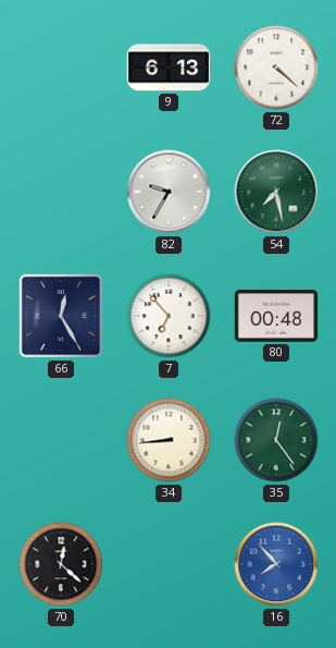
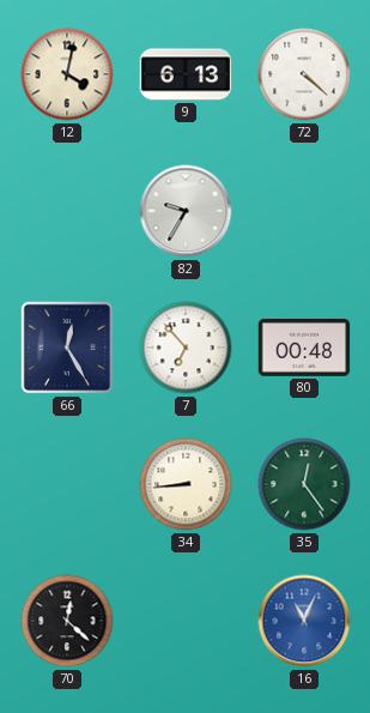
12: none -> 4:02
54: 7:28 -> none
16: 7:53 -> 11:04
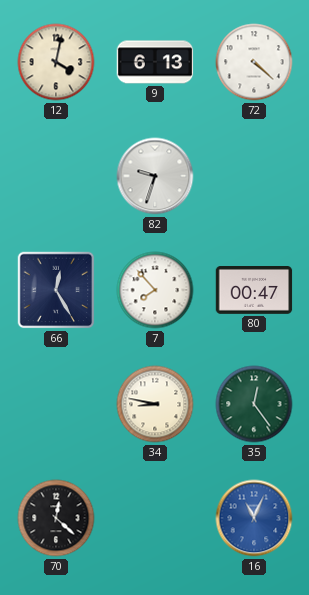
82: 9:35 -> 9:33
7: 6:53 -> 7:53
80: 00:48 -> 00:47
34: 8:44 -> 8:47
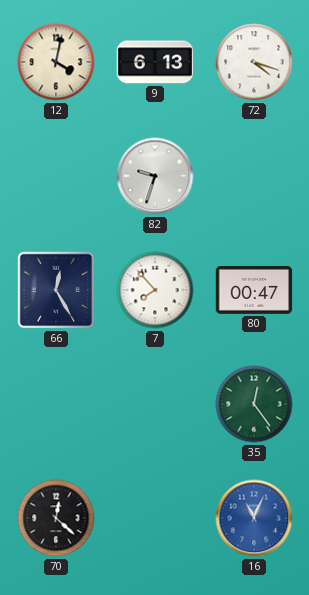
72: 4:22 -> 4:18
34: 8:47 -> none
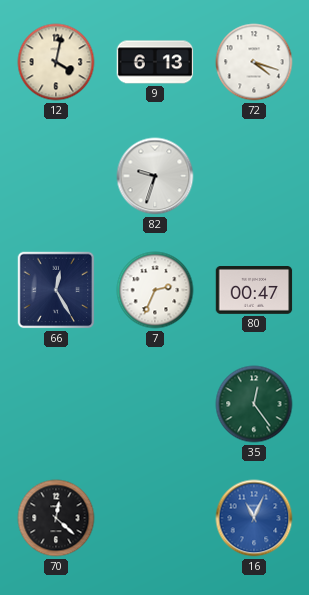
7: 7:53 -> 2:34
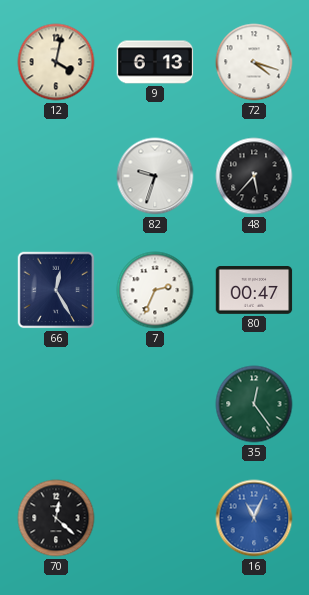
48: none -> 5:37
